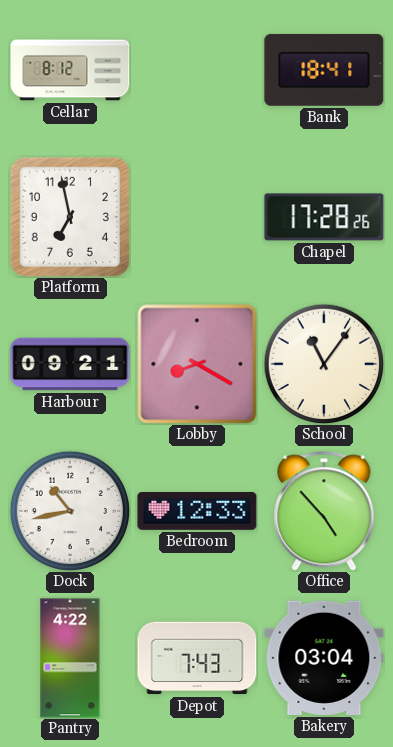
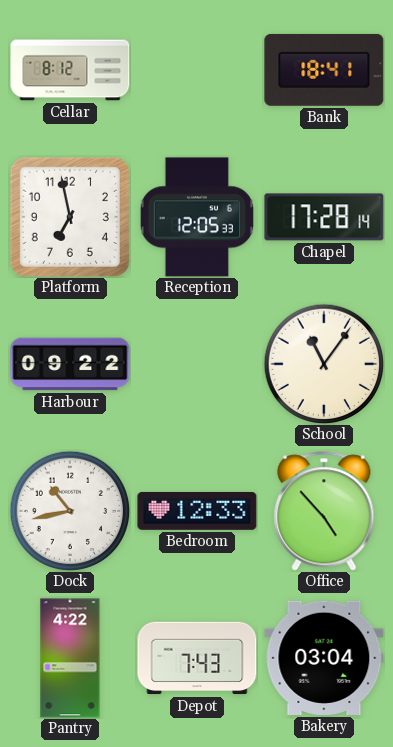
Reception: none -> 12:05
Chapel: 17:28:26 -> 17:28:14
Harbour: 09:21 -> 09:22
Lobby: 8:20 -> none
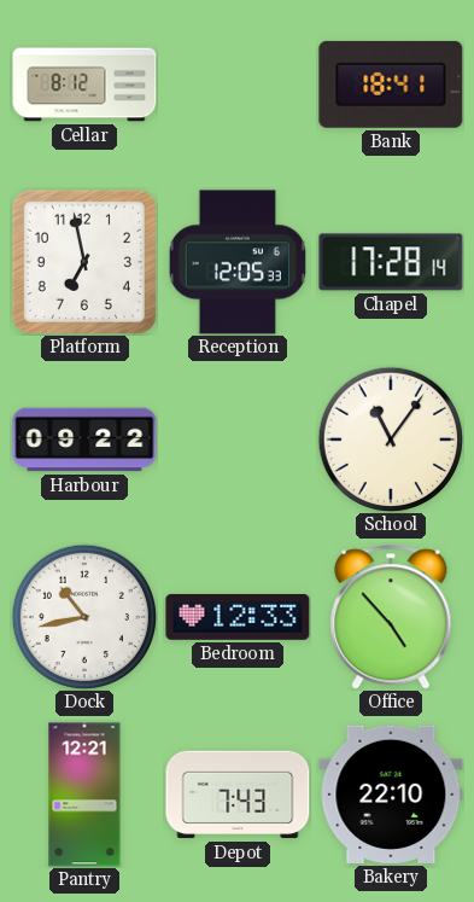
Pantry: 4:22 -> 12:21
Bakery: 03:04 -> 22:10
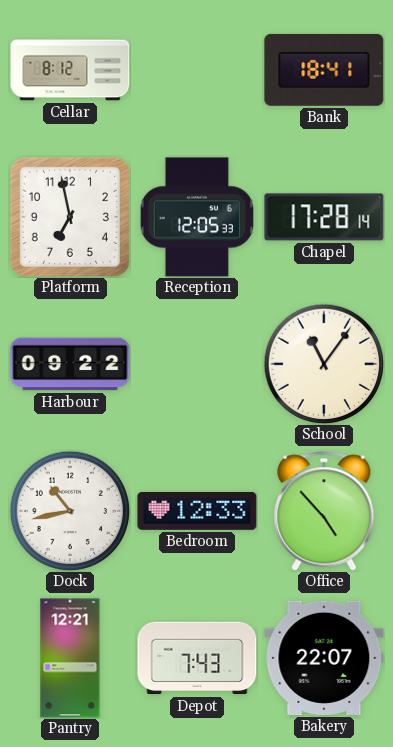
Bakery: 22:10 -> 22:07
